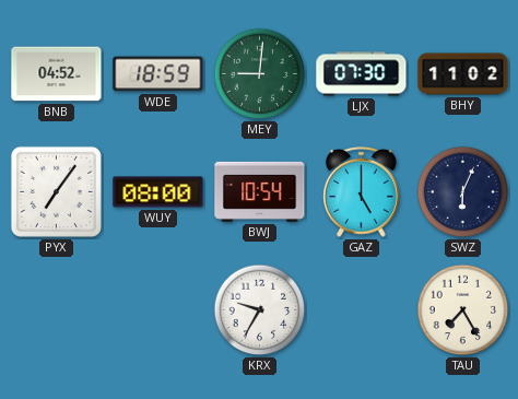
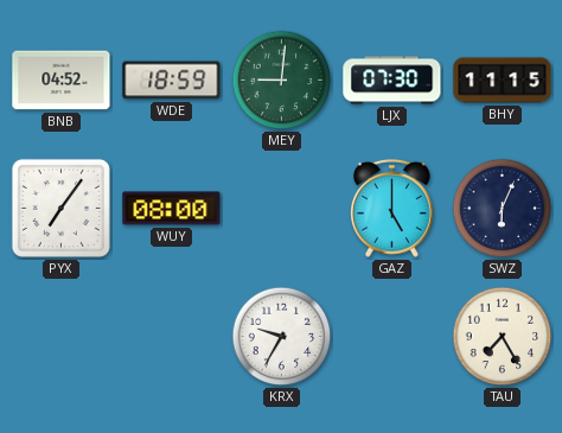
BHY: 11:02 -> 11:15
BWJ: 10:54 -> none
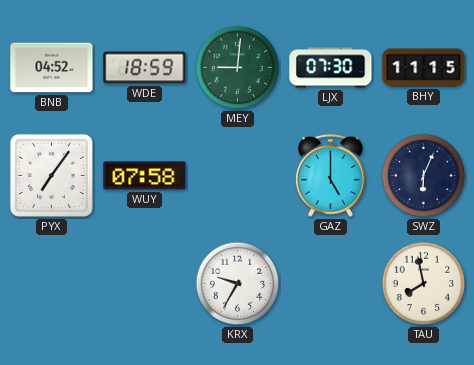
WUY: 08:00 -> 07:58
TAU: 7:25 -> 7:58
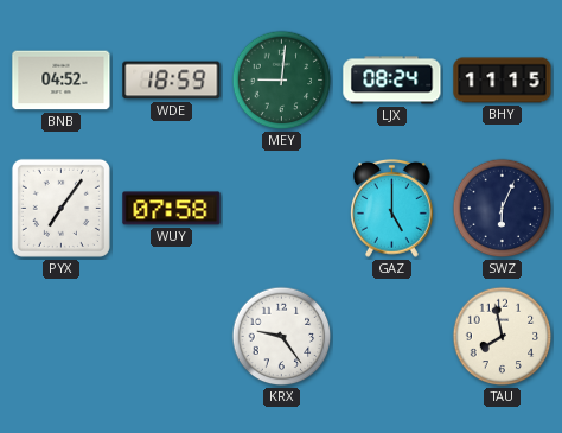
LJX: 07:30 -> 08:24
KRX: 9:35 -> 9:24
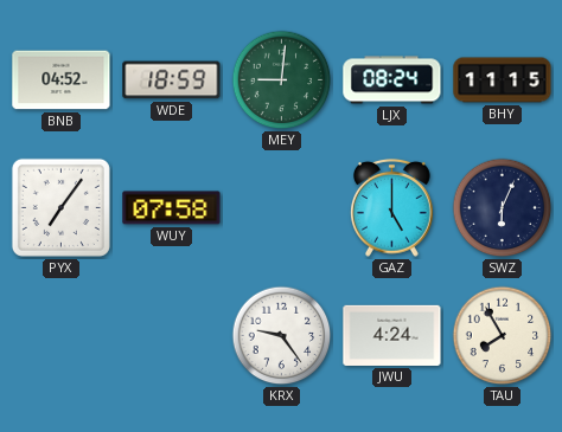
JWU: none -> 4:24
TAU: 7:58 -> 7:55
